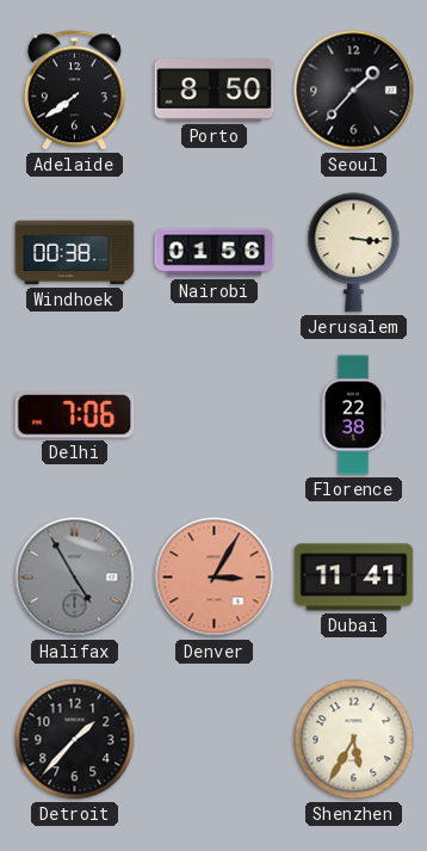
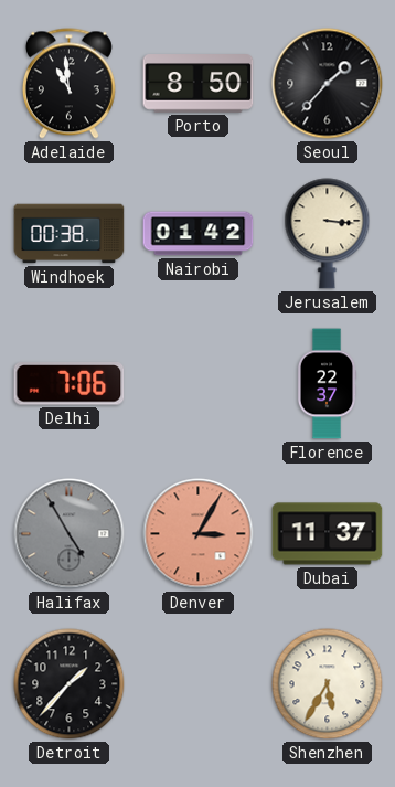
Adelaide: 7:39 -> 10:59
Nairobi: 01:56 -> 01:42
Florence: 22:38 -> 22:37
Dubai: 11:41 -> 11:37
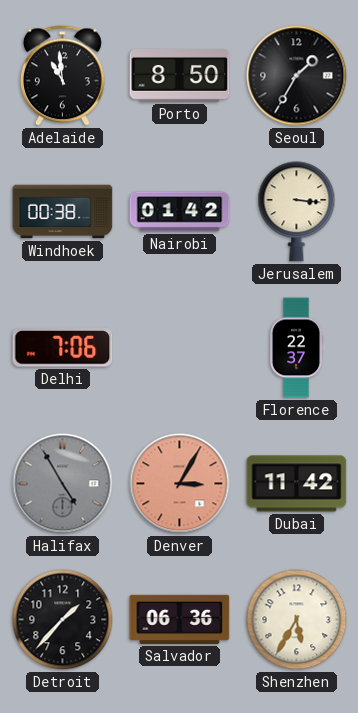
Seoul: 1:37 -> 1:35
Dubai: 11:37 -> 11:42
Salvador: none -> 06:36
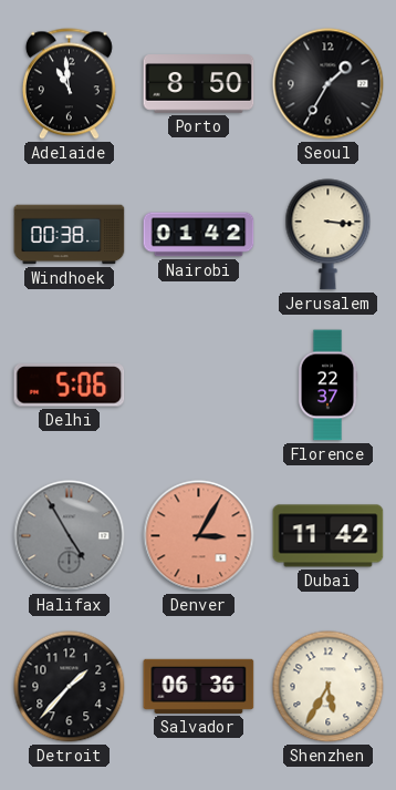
Delhi: 7:06 -> 5:06
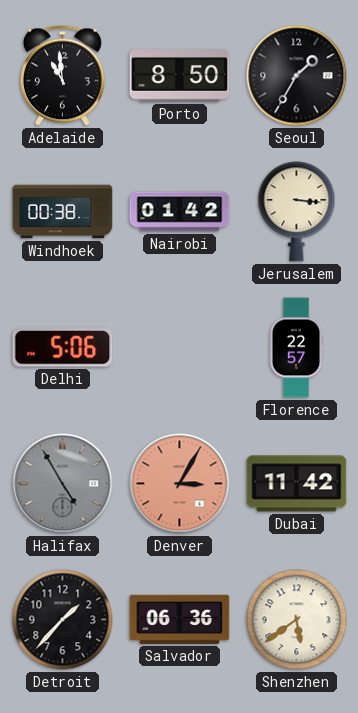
Florence: 22:37 -> 22:57
Shenzhen: 5:35 -> 5:39
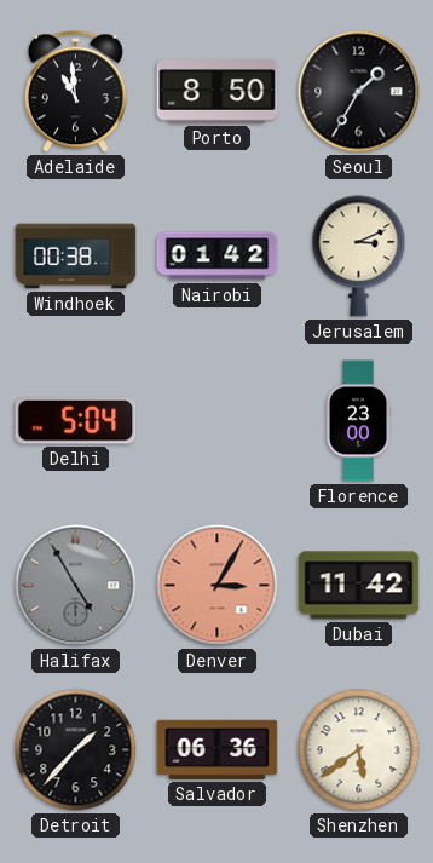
Jerusalem: 3:16 -> 3:11
Delhi: 5:06 -> 5:04
Florence: 22:57 -> 23:00
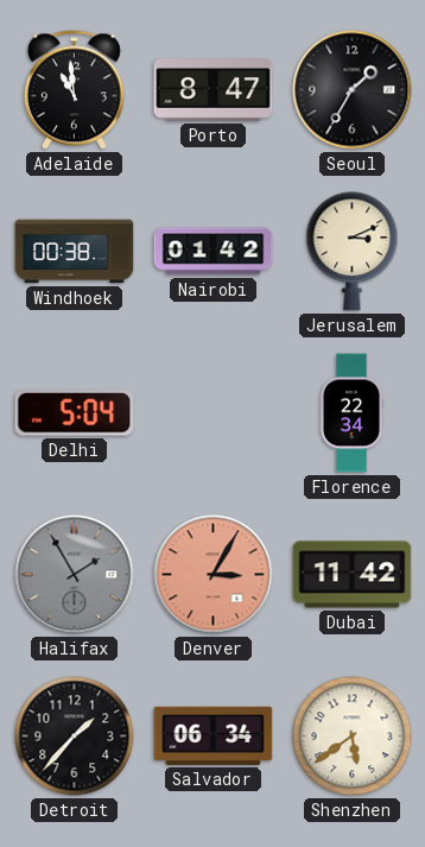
Porto: 8:50 -> 8:47
Florence: 23:00 -> 22:34
Halifax: 4:55 -> 1:55
Salvador: 06:36 -> 06:34
